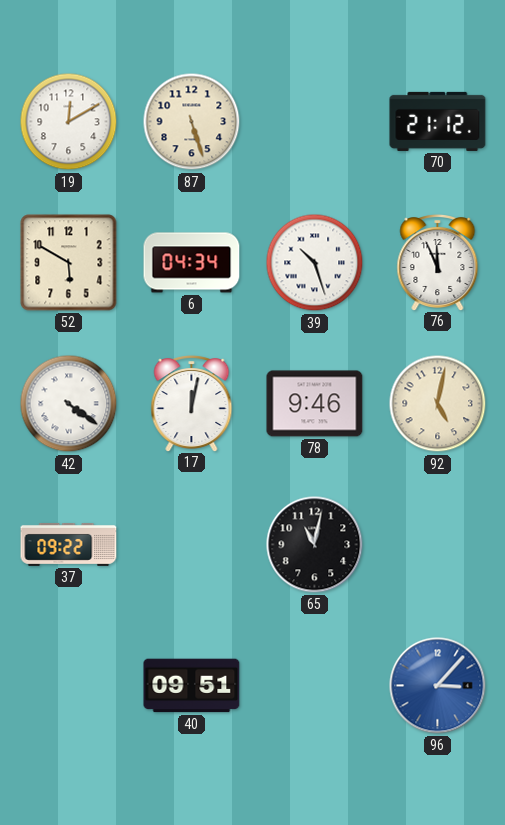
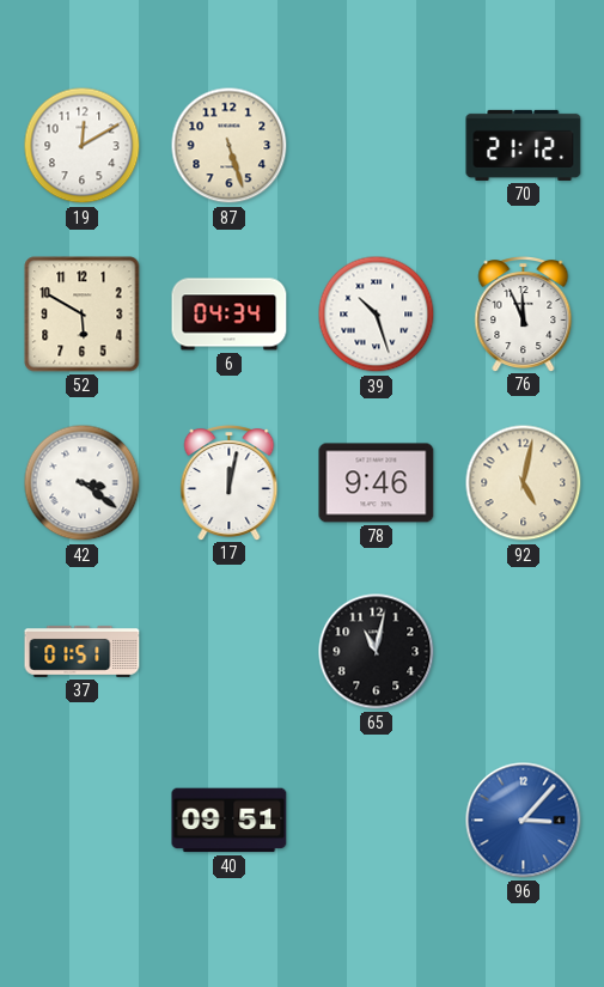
42: 4:21 -> 3:21
37: 09:22 -> 01:51
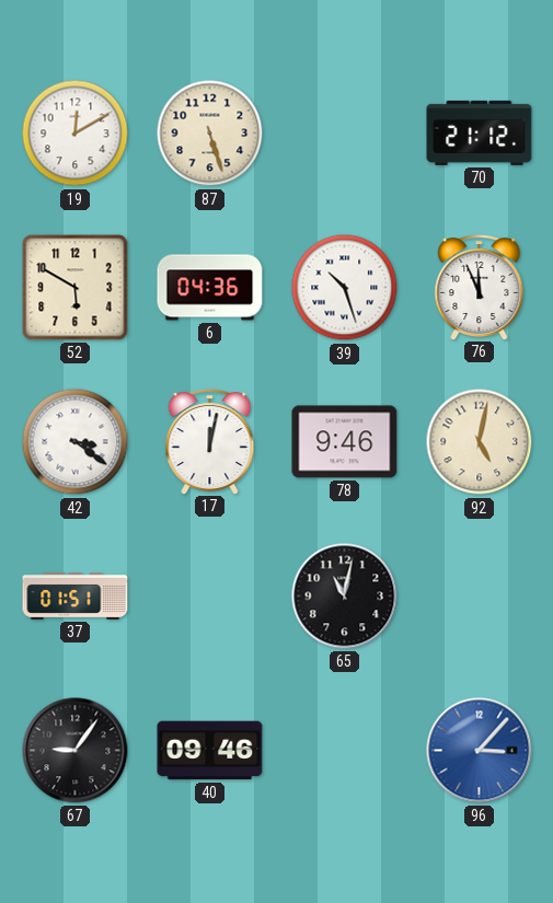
6: 04:34 -> 04:36
67: none -> 9:06
40: 09:51 -> 09:46
